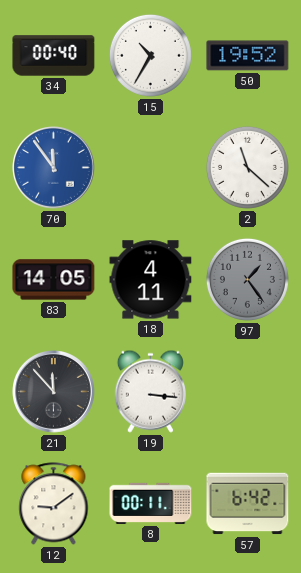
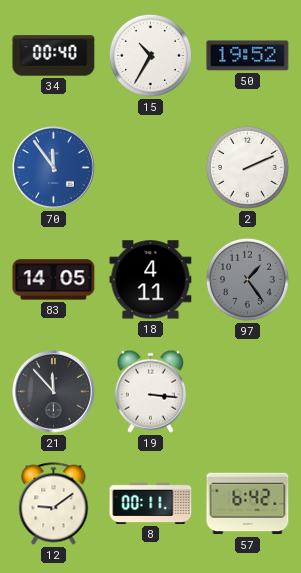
2: 11:22 -> 2:11
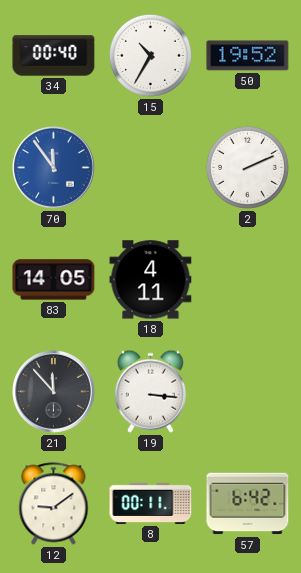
97: 1:24 -> none
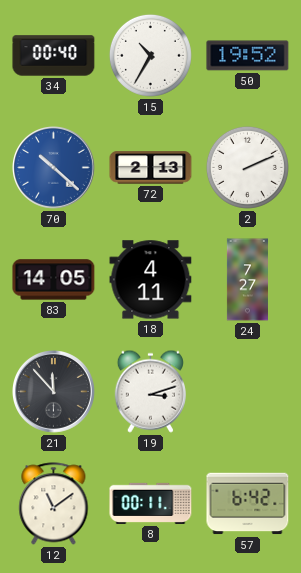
70: 11:54 -> 10:22
72: none -> 2:13
24: none -> 7:27
19: 3:16 -> 3:12
12: 9:09 -> 11:09
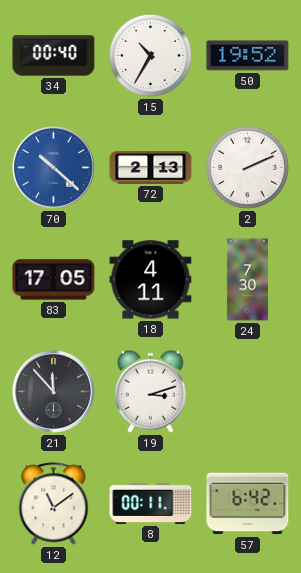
83: 14:05 -> 17:05
24: 7:27 -> 7:30
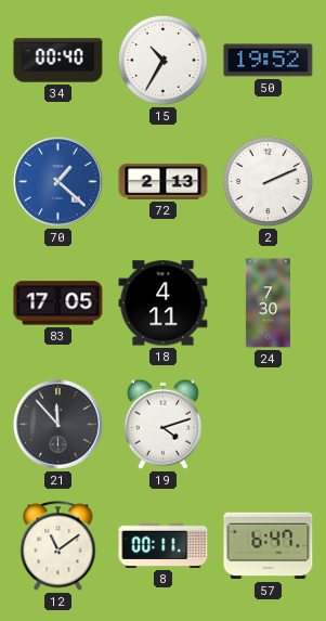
70: 10:22 -> 1:22
19: 3:12 -> 4:12
57: 6:42 -> 6:47
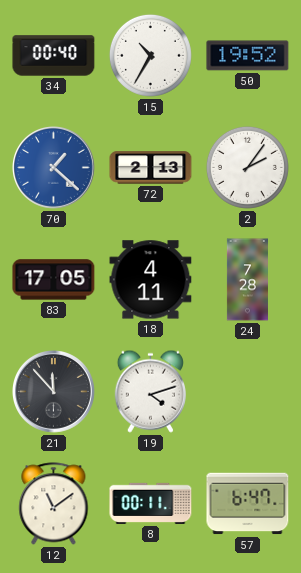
2: 2:11 -> 2:06
24: 7:30 -> 7:28
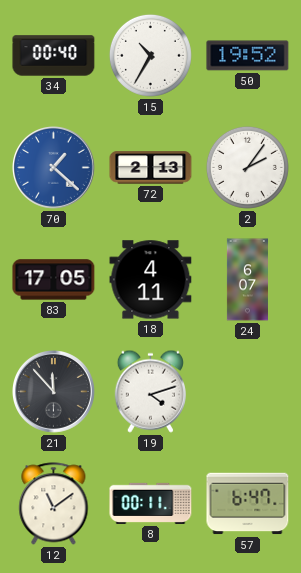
24: 7:28 -> 6:07
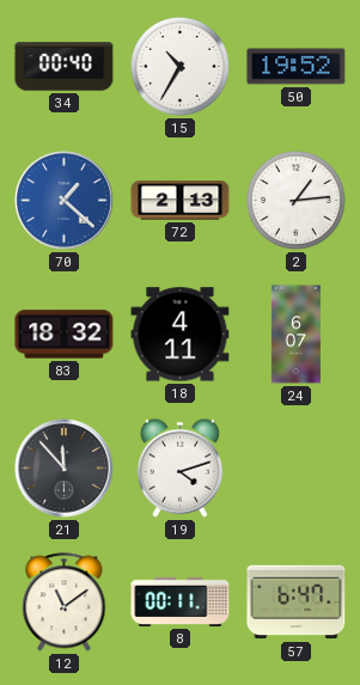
2: 2:06 -> 1:14
83: 17:05 -> 18:32
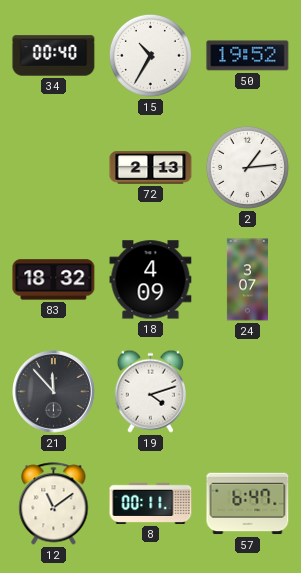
70: 1:22 -> none
18: 4:11 -> 4:09
24: 6:07 -> 3:07
